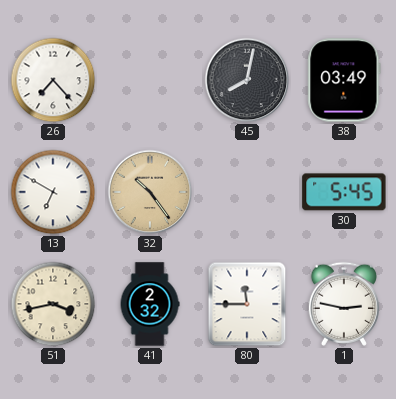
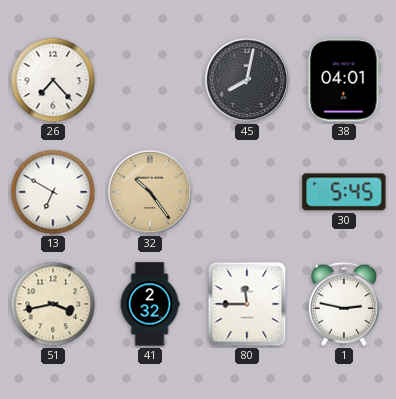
38: 03:49 -> 04:01
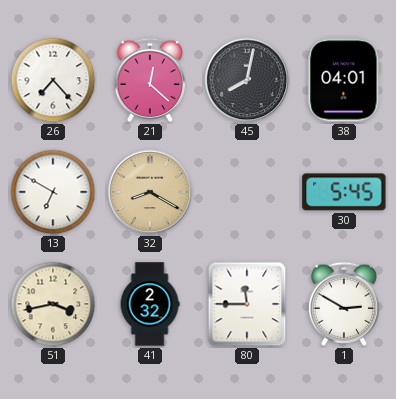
21: none -> 12:22
32: 10:24 -> 8:20
1: 2:47 -> 2:50
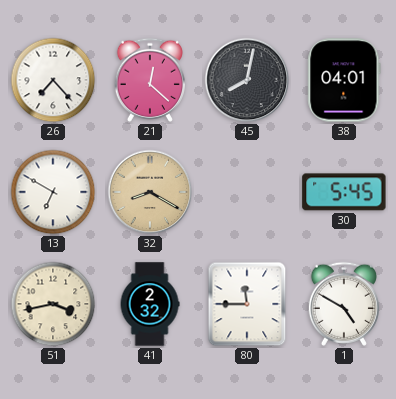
1: 2:50 -> 4:50
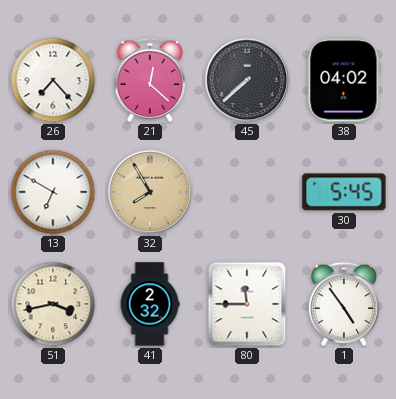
45: 8:02 -> 7:38
38: 04:01 -> 04:02
32: 8:20 -> 7:55
1: 4:50 -> 4:54
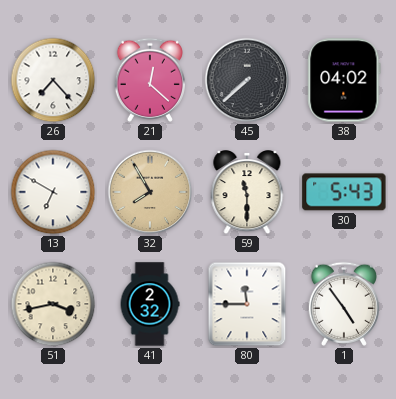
59: none -> 11:30
30: 5:45 -> 5:43
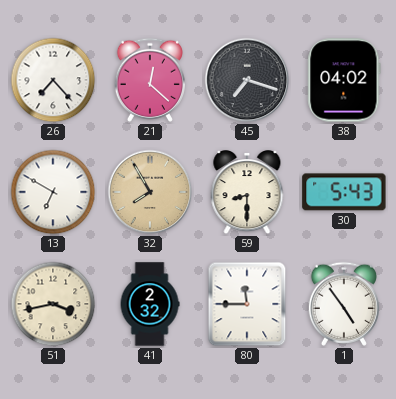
45: 7:38 -> 7:18
59: 11:30 -> 8:30
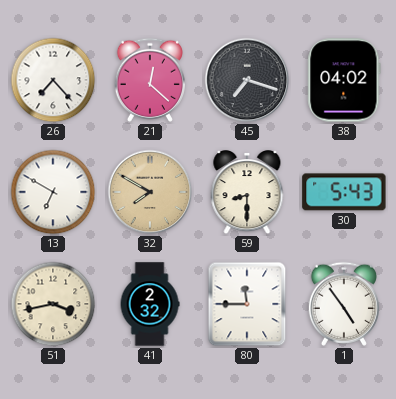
32: 7:55 -> 7:50
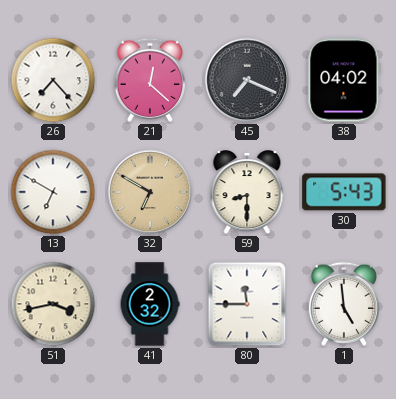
45: 7:18 -> 7:19
32: 7:50 -> 6:50
1: 4:54 -> 4:59
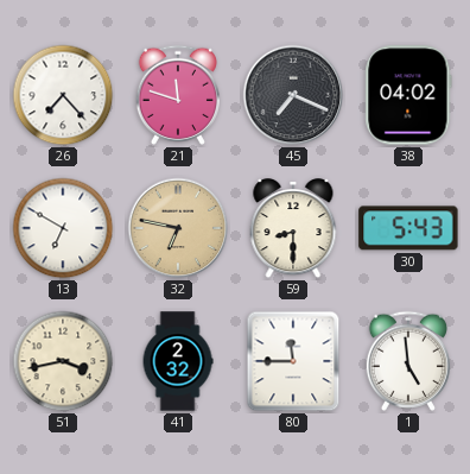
21: 12:22 -> 11:48
32: 6:50 -> 6:47
